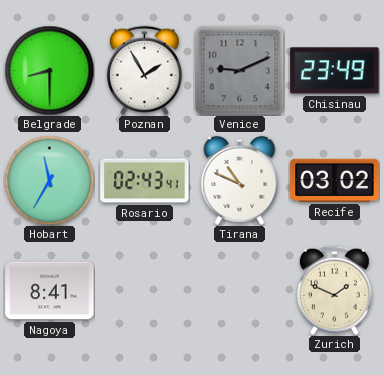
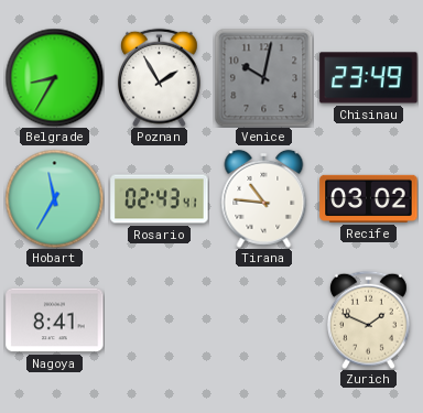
Belgrade: 8:30 -> 8:35
Venice: 9:11 -> 10:02
Tirana: 10:49 -> 10:46
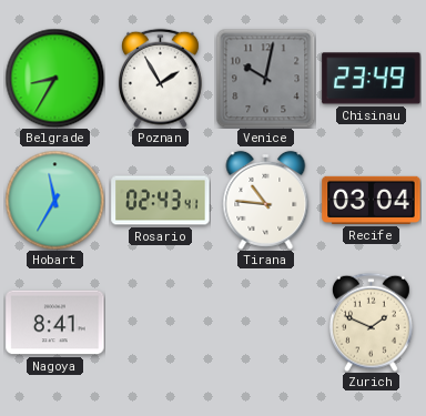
Recife: 03:02 -> 03:04
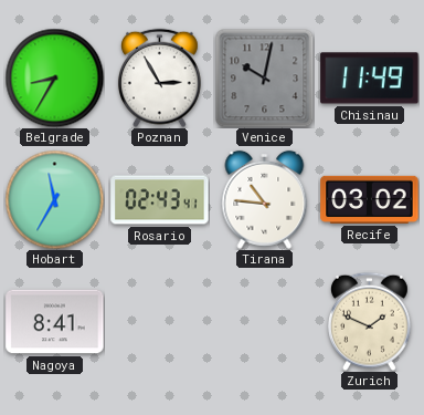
Poznan: 1:55 -> 2:55
Chisinau: 23:49 -> 11:49
Recife: 03:04 -> 03:02
